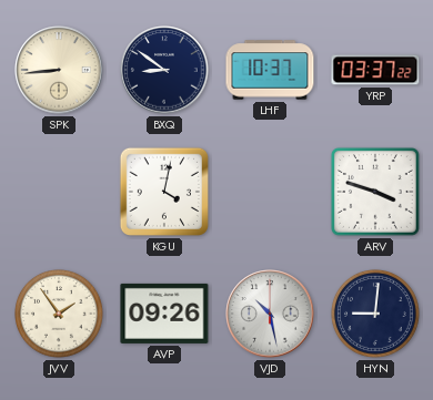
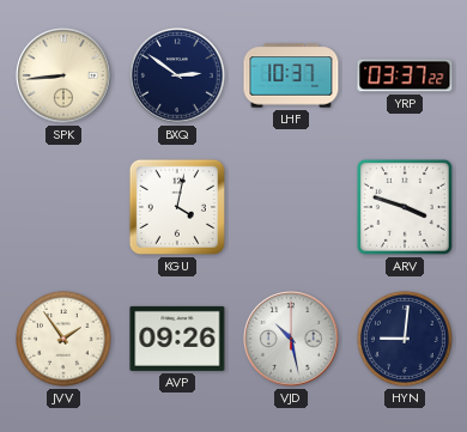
BXQ: 8:51 -> 2:51
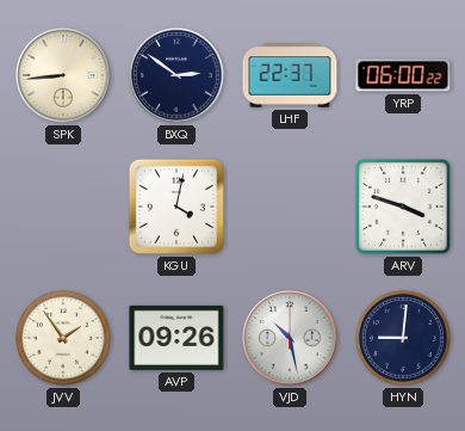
LHF: 10:37 -> 22:37
YRP: 03:37 -> 06:00
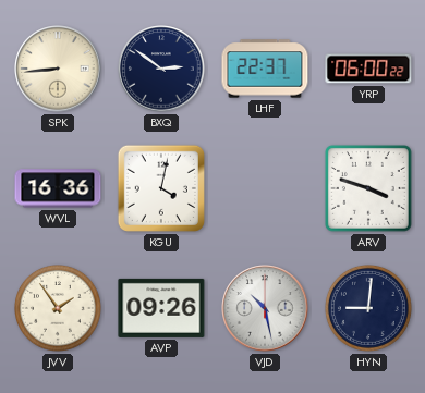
WVL: none -> 16:36
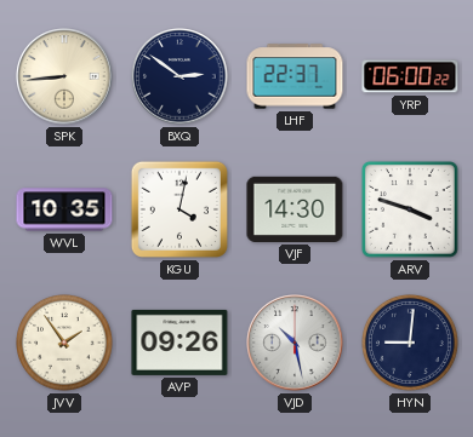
WVL: 16:36 -> 10:35
VJF: none -> 14:30
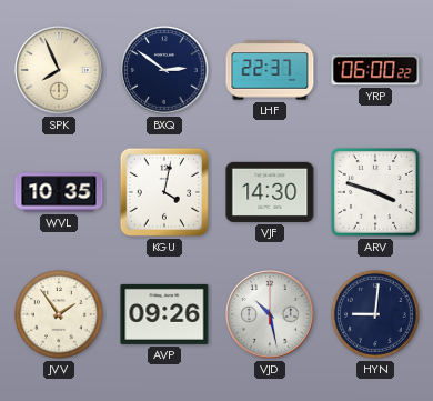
SPK: 8:44 -> 7:56
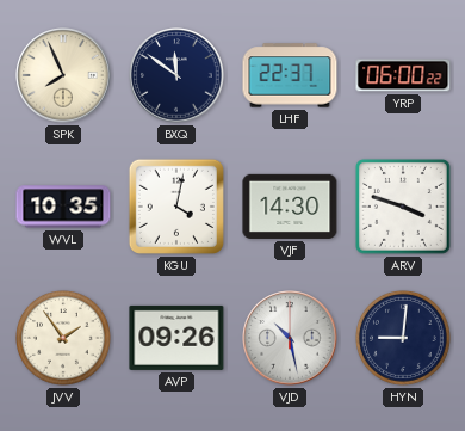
BXQ: 2:51 -> 11:51
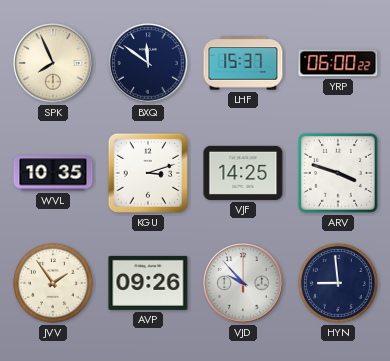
LHF: 22:37 -> 15:37
KGU: 4:02 -> 3:12
VJF: 14:30 -> 14:25
VJD: 10:28 -> 9:53
HYN: 9:01 -> 8:59
